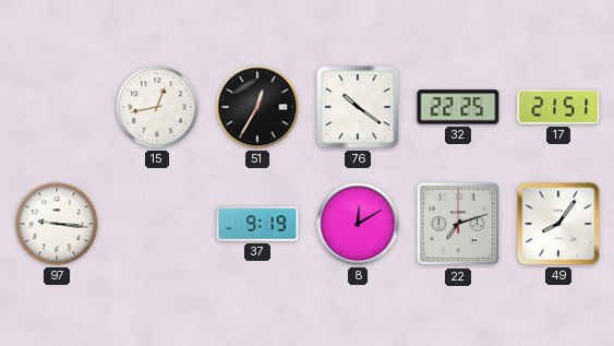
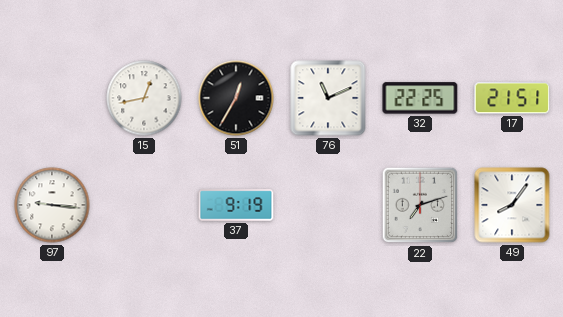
76: 10:21 -> 11:11
8: 12:10 -> none
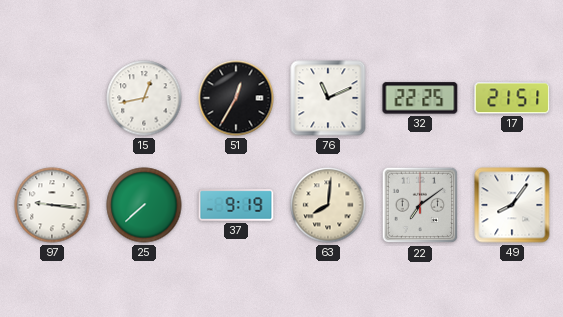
25: none -> 7:38
63: none -> 8:01
22: 7:12 -> 7:09
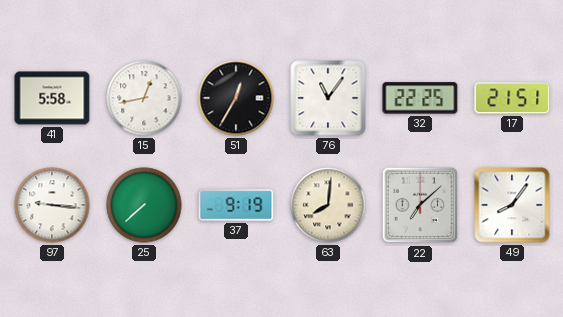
41: none -> 5:58
76: 11:11 -> 11:06
22: 7:09 -> 7:08
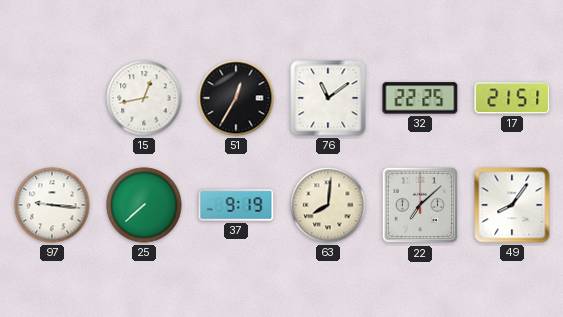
41: 5:58 -> none
76: 11:06 -> 11:09
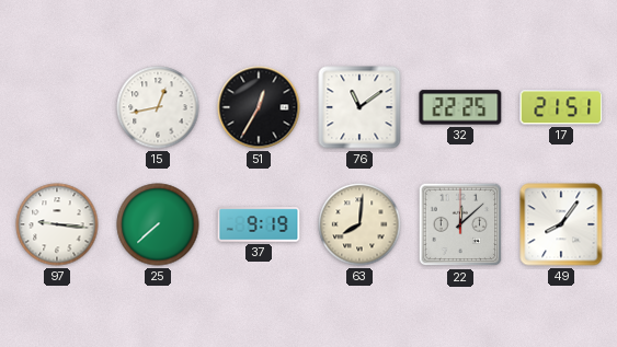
22: 7:08 -> 12:08
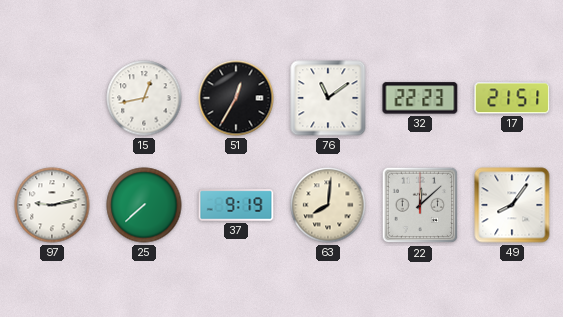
32: 22:25 -> 22:23
97: 9:16 -> 9:13
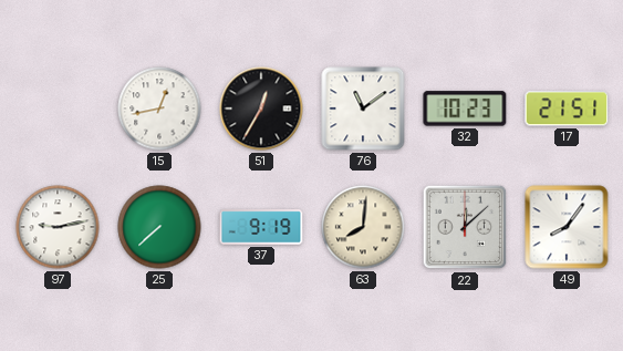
32: 22:23 -> 10:23
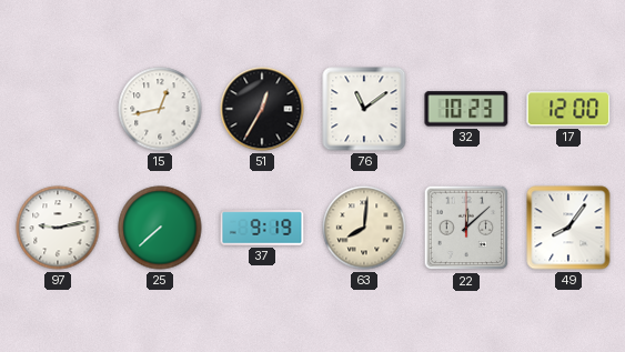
17: 21:51 -> 12:00
